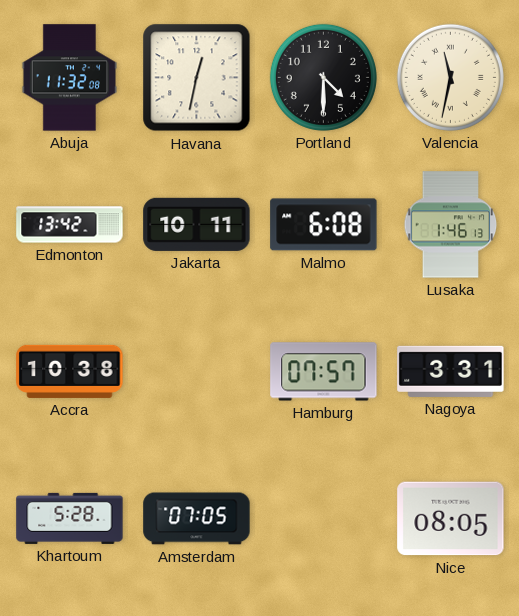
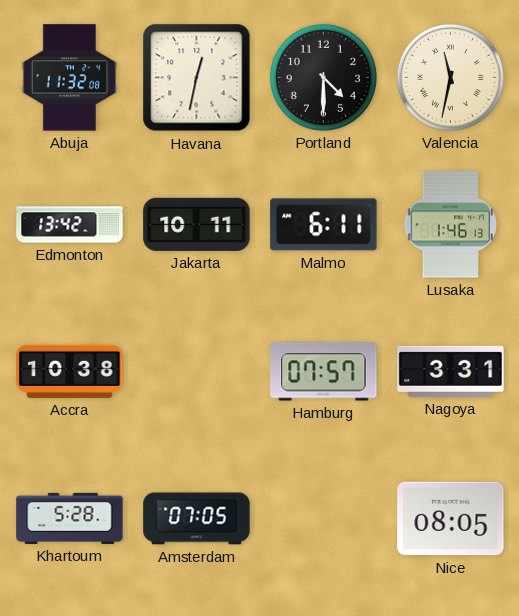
Malmo: 6:08 -> 6:11
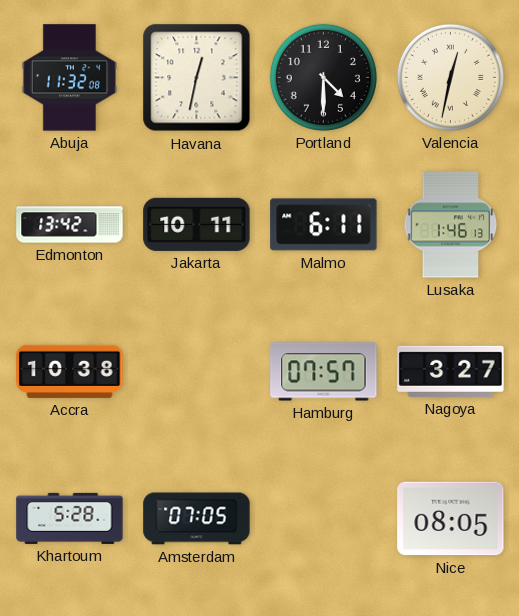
Valencia: 11:32 -> 12:32
Nagoya: 3:31 -> 3:27
